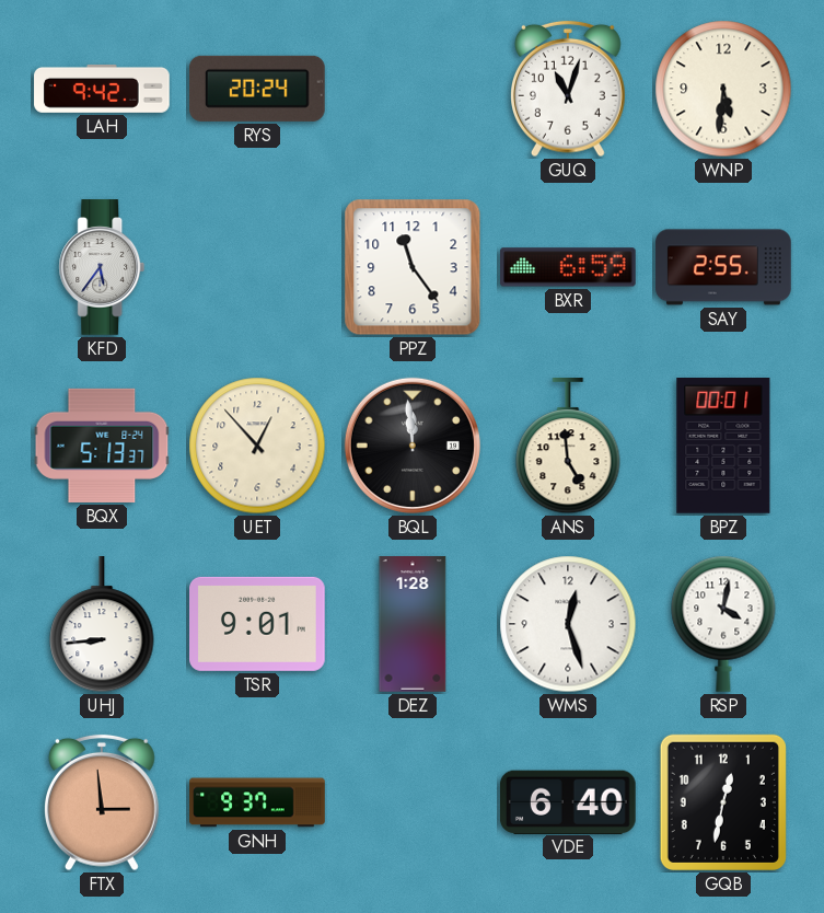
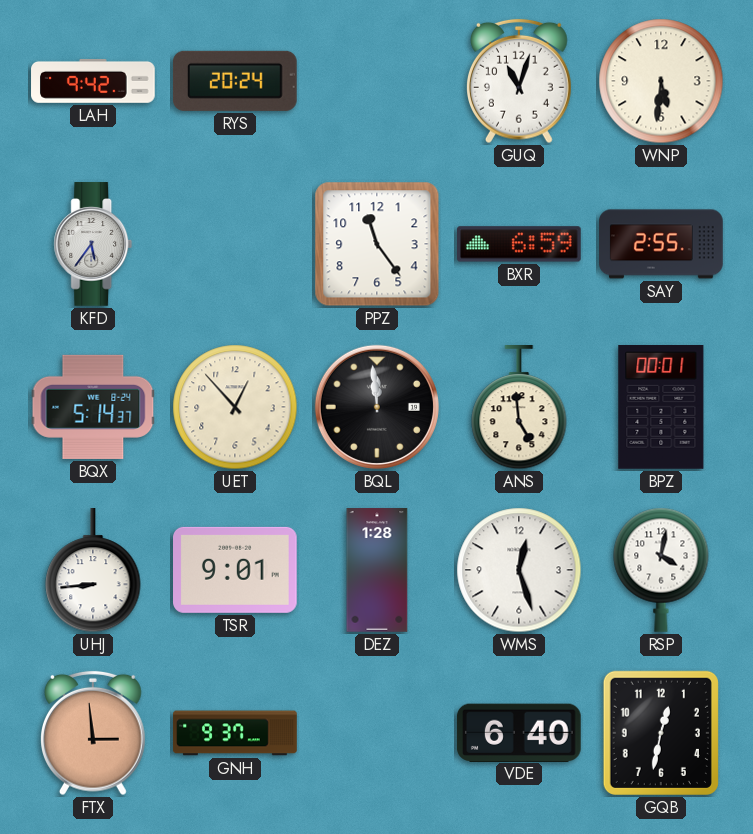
BQX: 5:13 -> 5:14
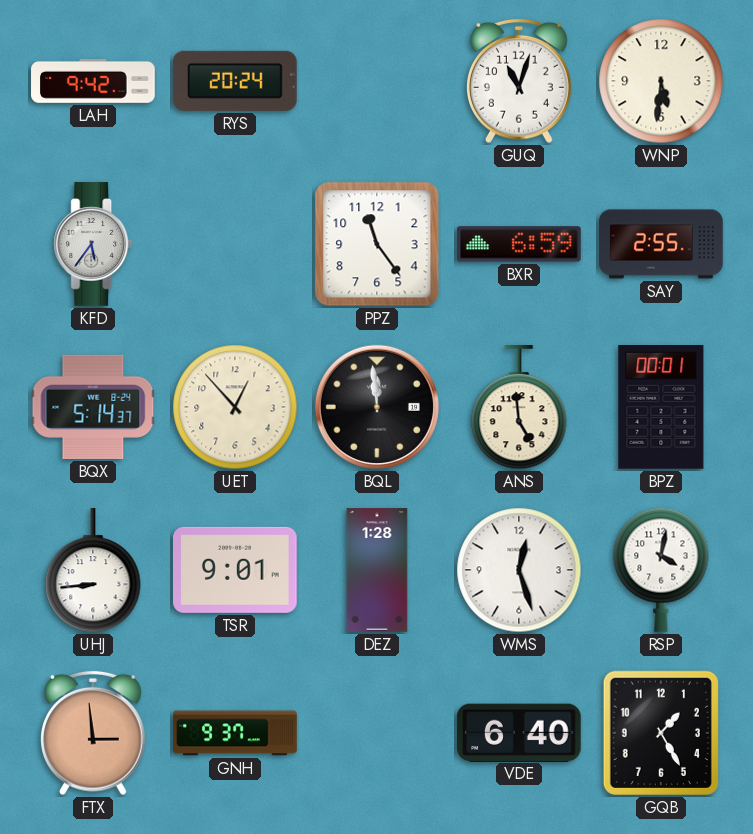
GQB: 12:32 -> 1:25
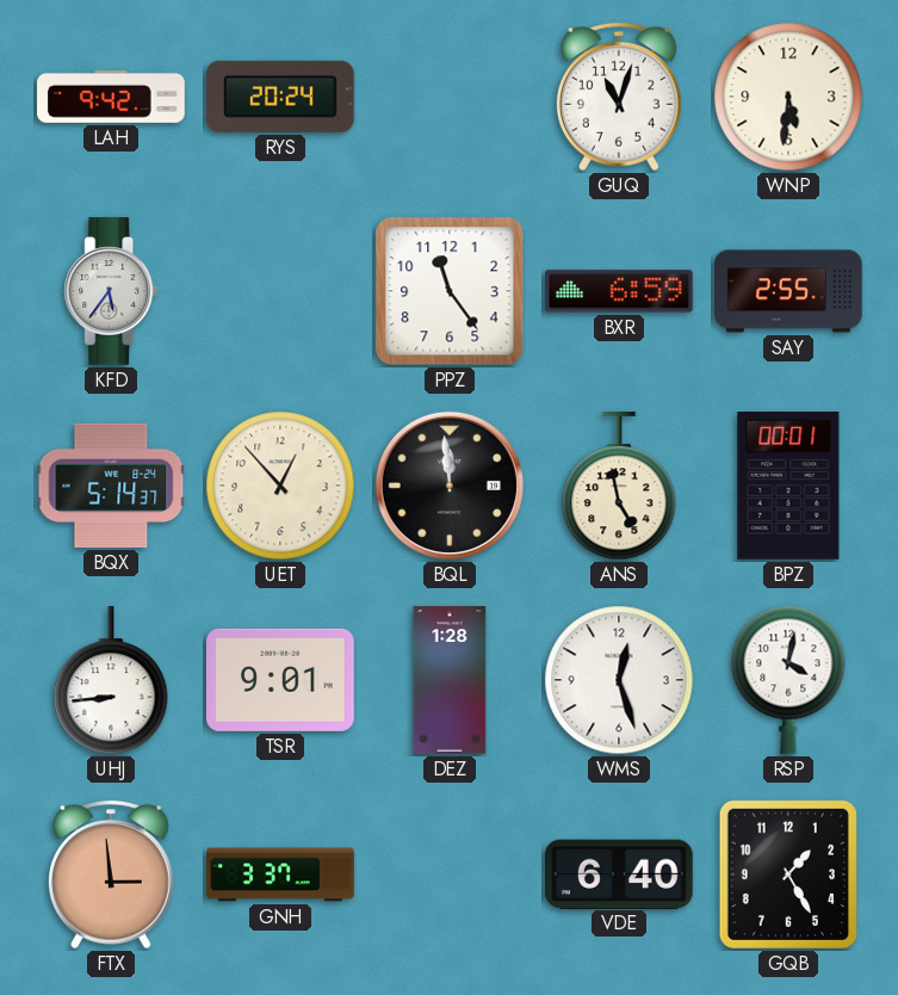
ANS: 4:59 -> 4:58
GNH: 9:37 -> 3:37
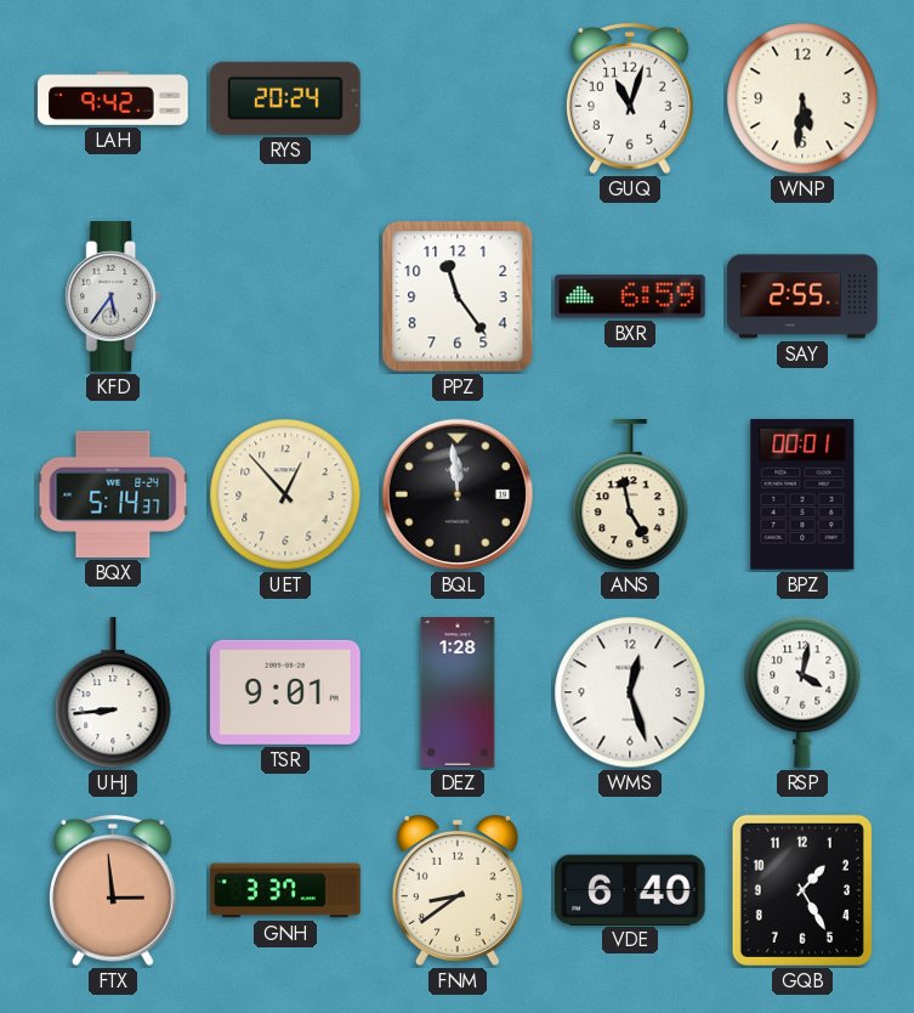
FNM: none -> 8:39
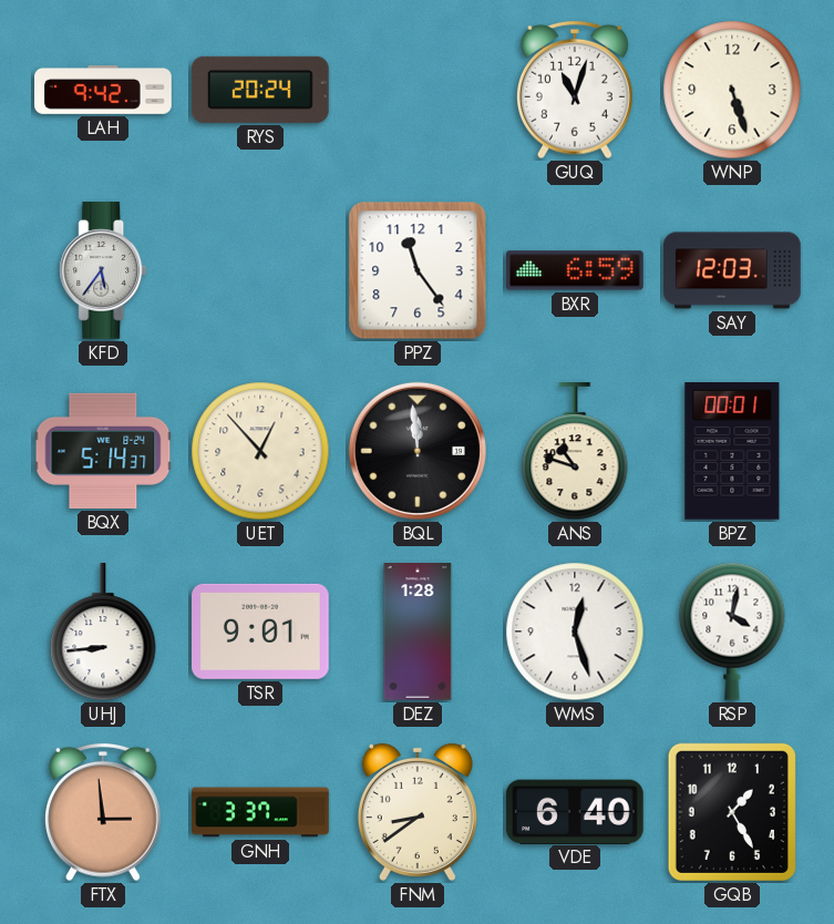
WNP: 5:31 -> 5:27
SAY: 2:55 -> 12:03
ANS: 4:58 -> 10:48
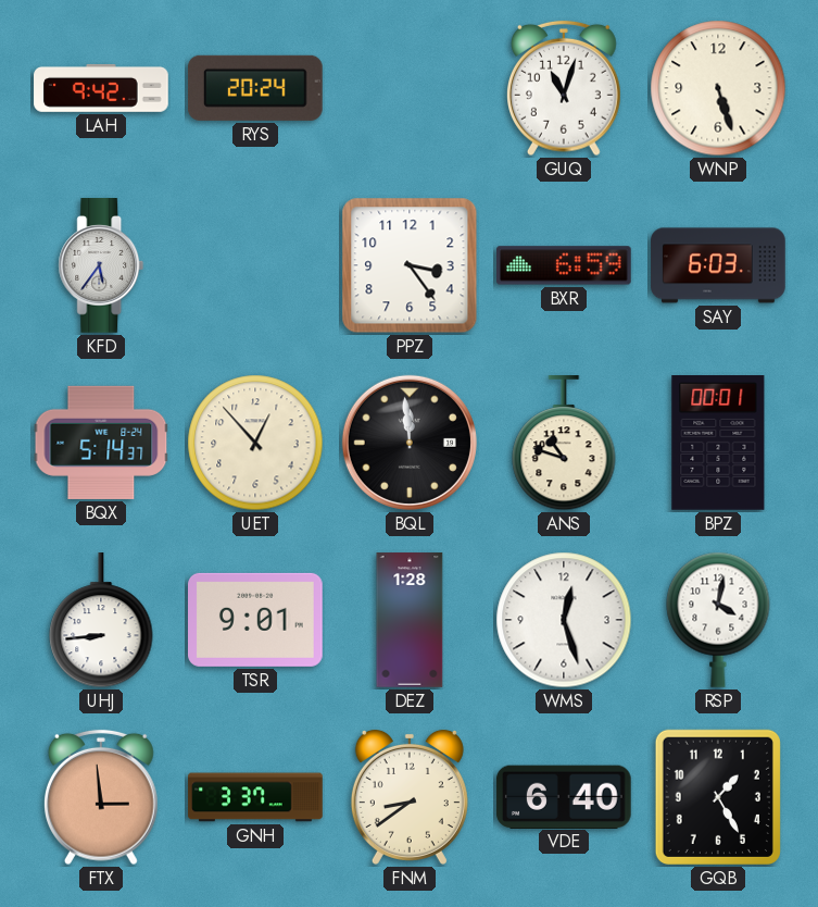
PPZ: 11:24 -> 3:24
SAY: 12:03 -> 6:03
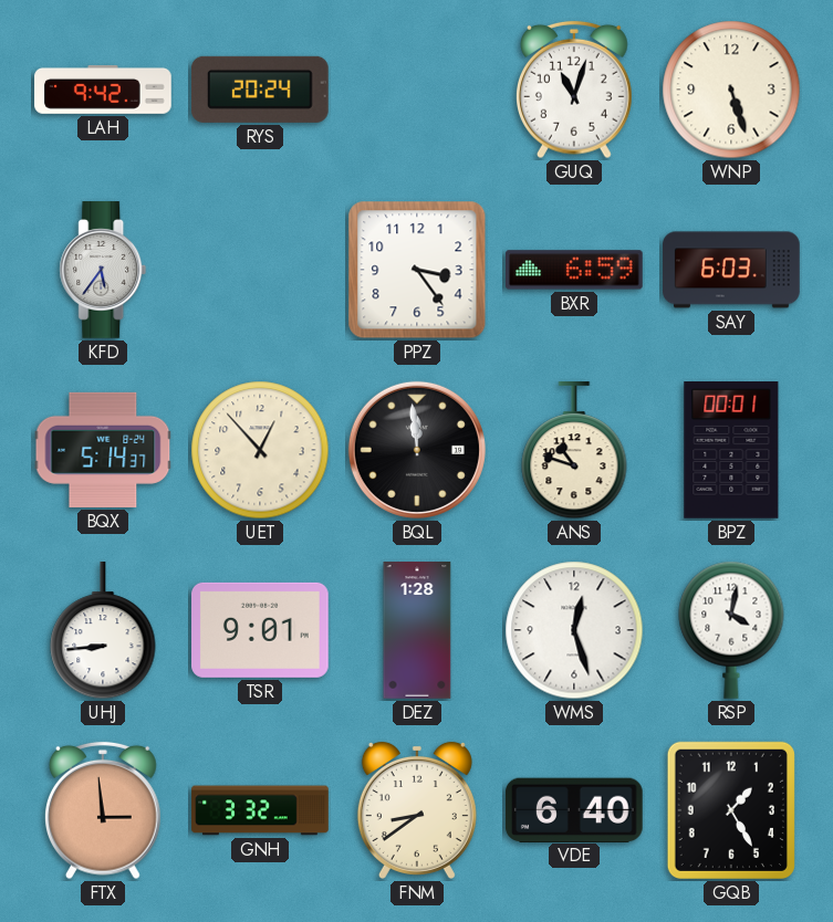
GNH: 3:37 -> 3:32
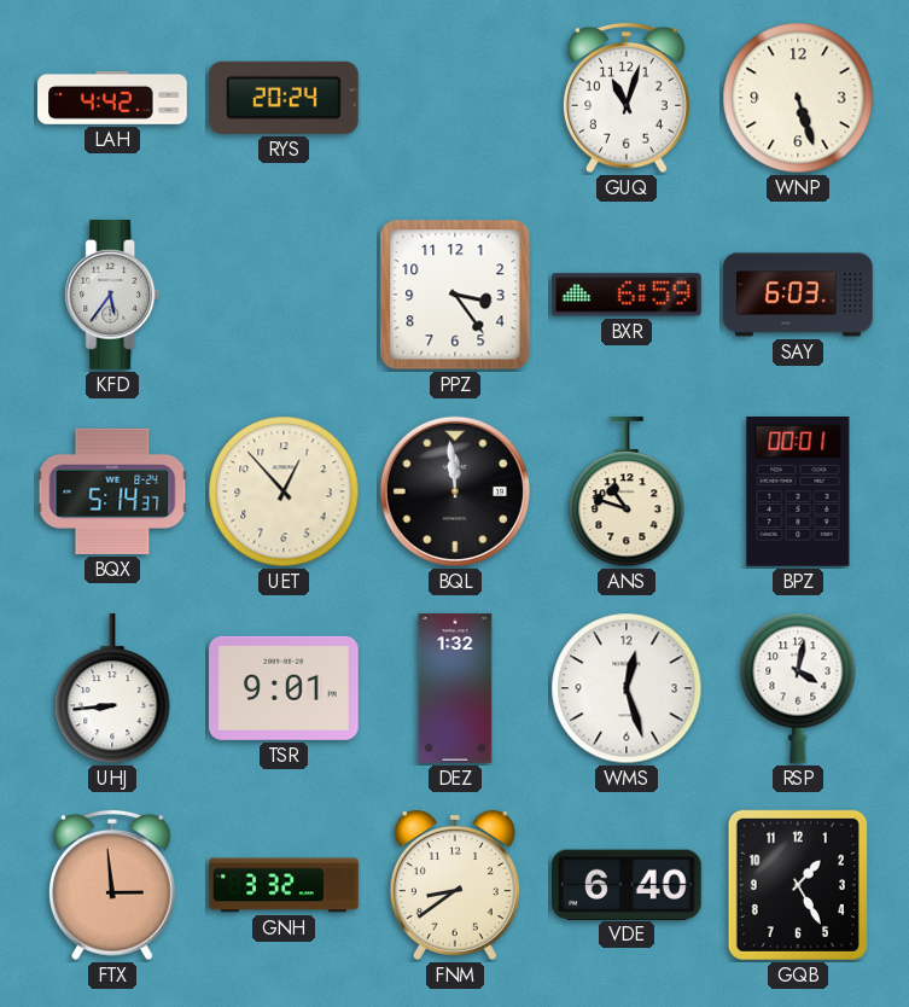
LAH: 9:42 -> 4:42
DEZ: 1:28 -> 1:32
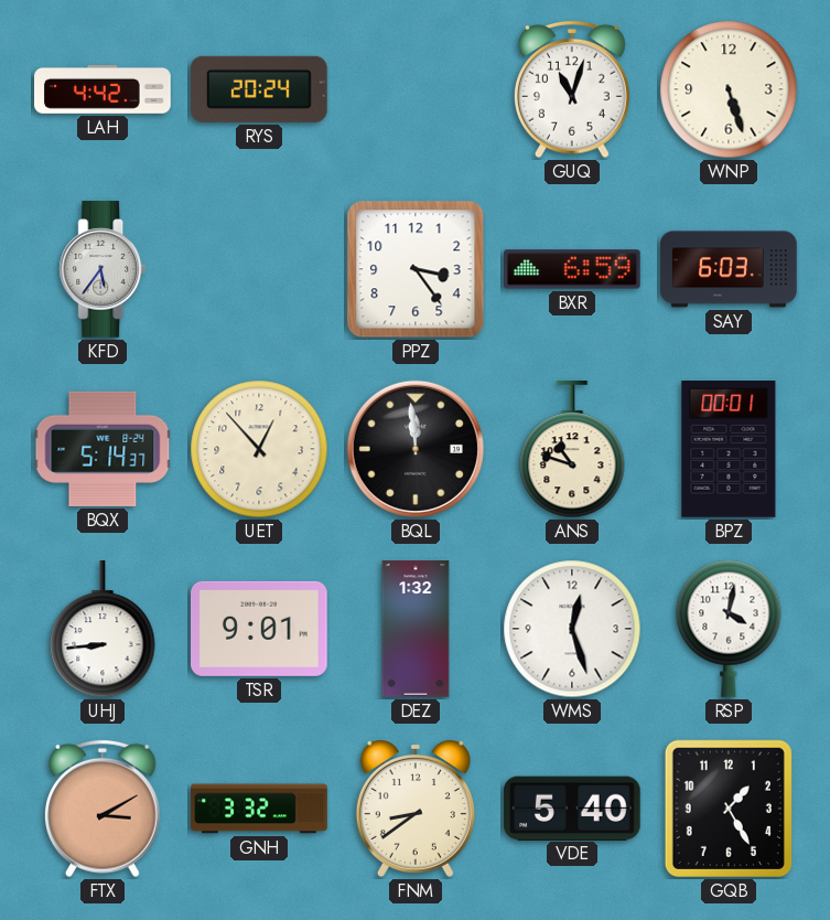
FTX: 2:59 -> 3:10
VDE: 6:40 -> 5:40
